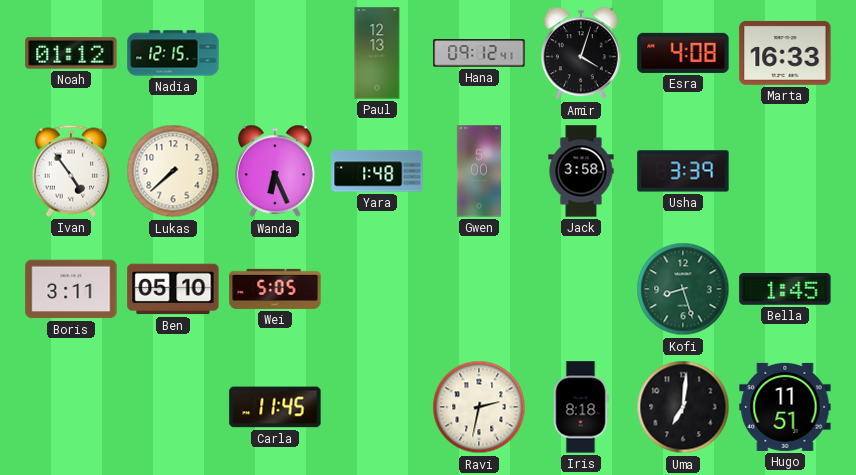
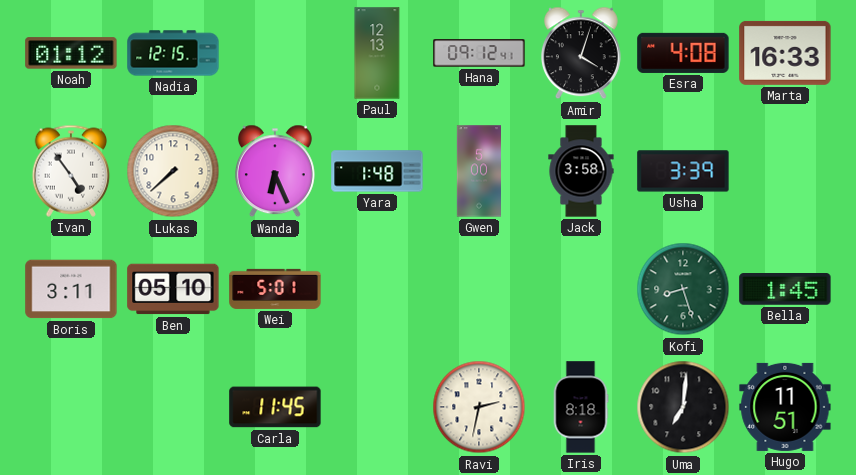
Wei: 5:05 -> 5:01
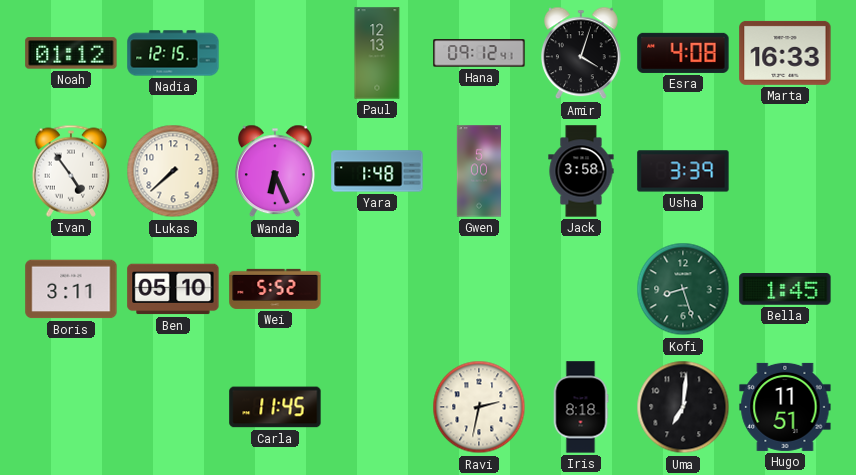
Wei: 5:01 -> 5:52
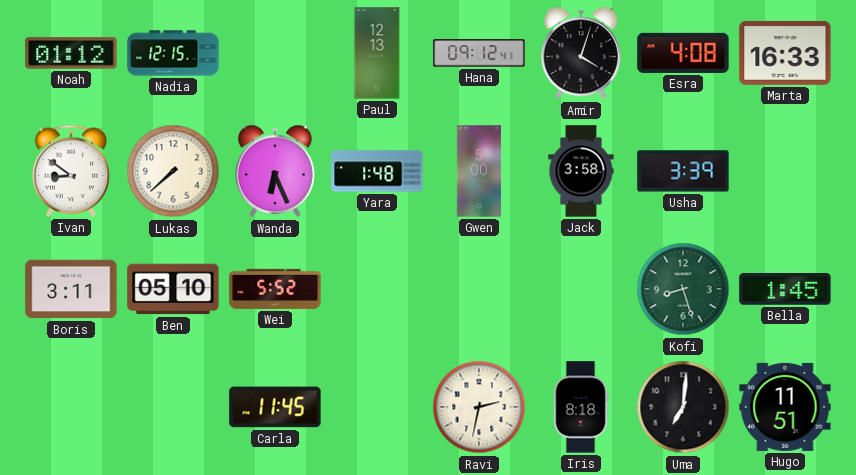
Ivan: 4:54 -> 8:51
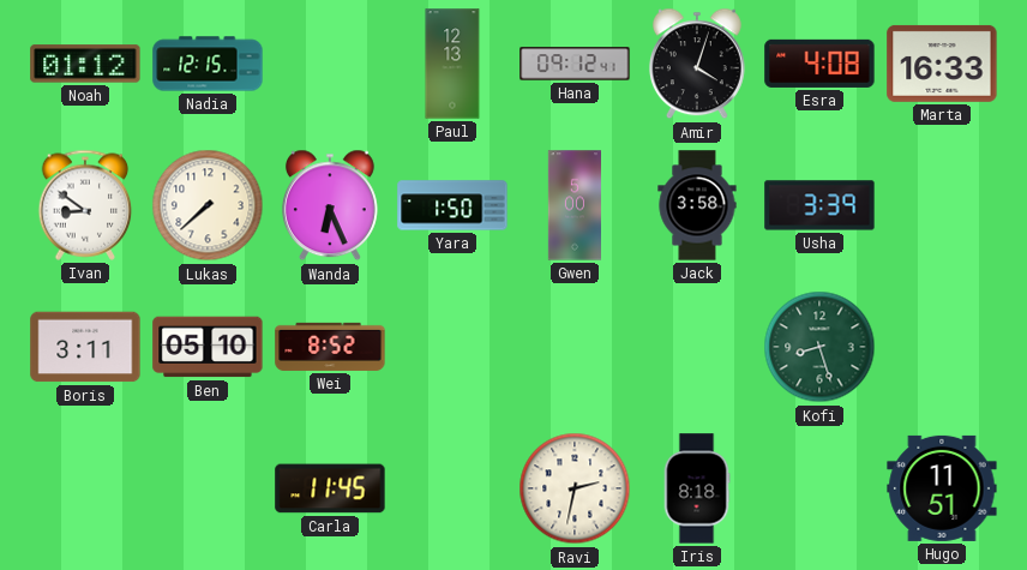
Yara: 1:48 -> 1:50
Wei: 5:52 -> 8:52
Bella: 1:45 -> none
Uma: 7:01 -> none
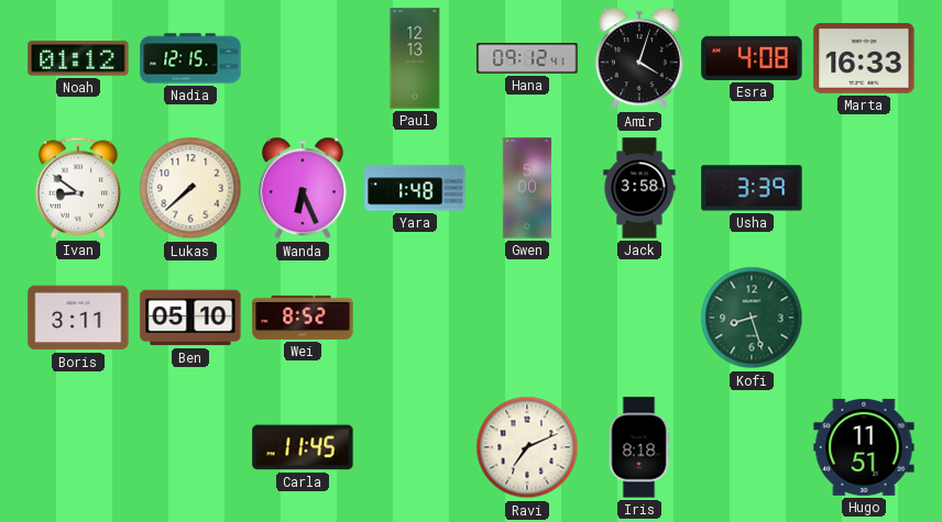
Yara: 1:50 -> 1:48
Ravi: 2:32 -> 7:11
